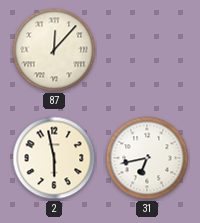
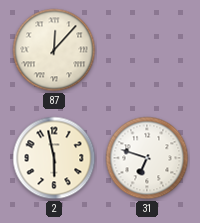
31: 6:43 -> 6:48
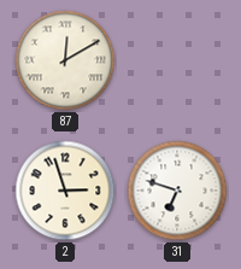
87: 12:07 -> 12:10
2: 5:58 -> 2:57
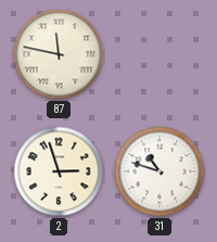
87: 12:10 -> 11:47
31: 6:48 -> 10:48
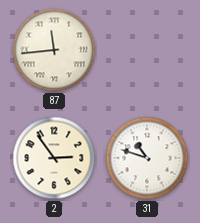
87: 11:47 -> 11:44
2: 2:57 -> 2:54
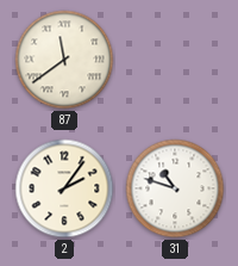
87: 11:44 -> 11:39
2: 2:54 -> 2:06
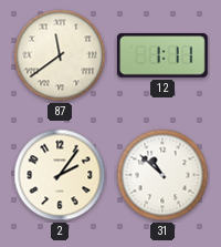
12: none -> 1:11
31: 10:48 -> 10:52
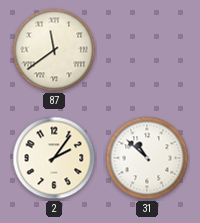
12: 1:11 -> none
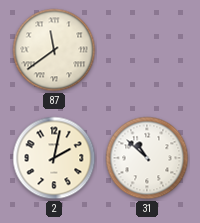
2: 2:06 -> 2:02
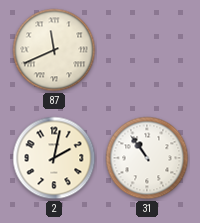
87: 11:39 -> 11:41
31: 10:52 -> 10:54
